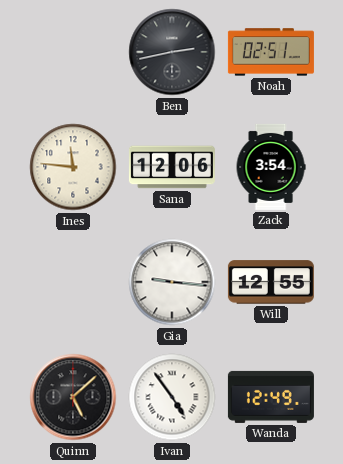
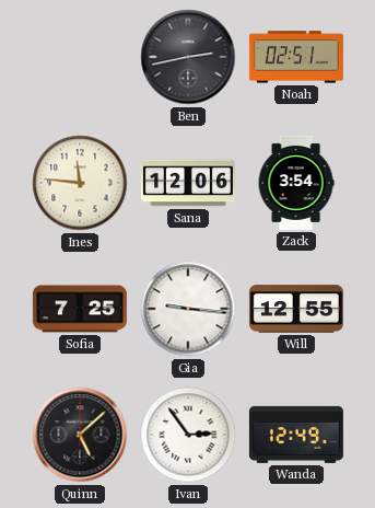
Sofia: none -> 7:25
Ivan: 4:54 -> 2:54
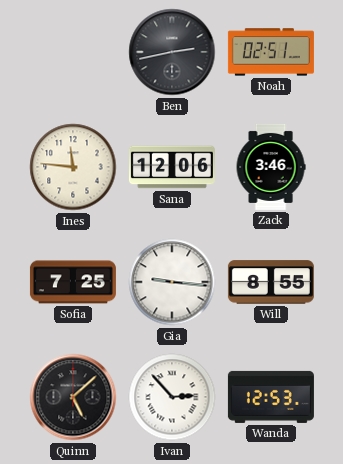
Zack: 3:54 -> 3:46
Will: 12:55 -> 8:55
Ivan: 2:54 -> 2:53
Wanda: 12:49 -> 12:53
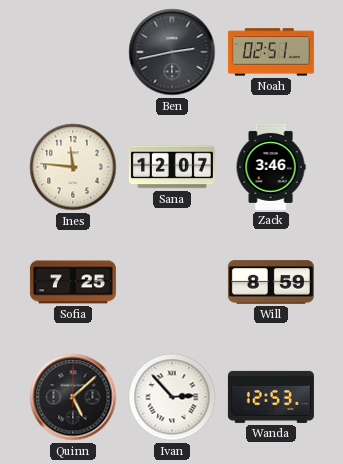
Sana: 12:06 -> 12:07
Gia: 9:16 -> none
Will: 8:55 -> 8:59
